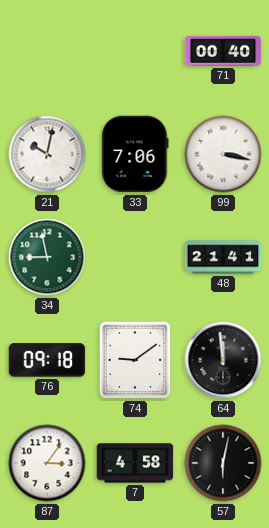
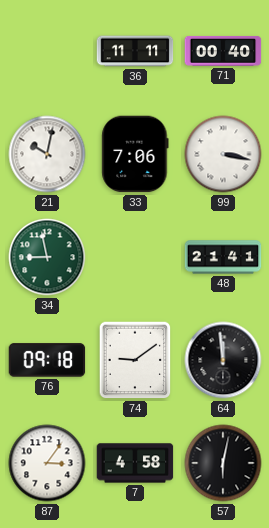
36: none -> 11:11
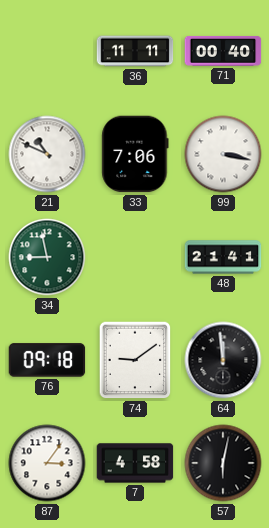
21: 10:02 -> 10:49
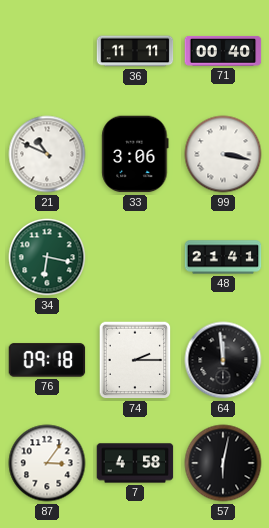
33: 7:06 -> 3:06
34: 8:58 -> 6:17
74: 9:09 -> 2:15
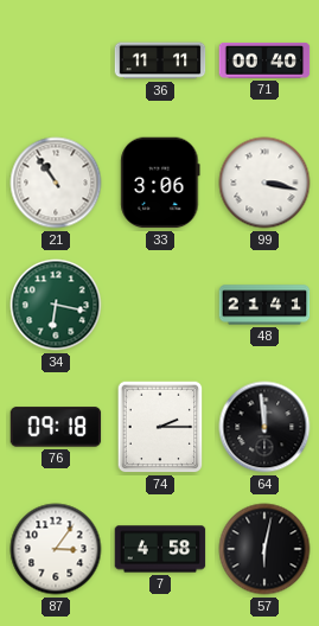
21: 10:49 -> 10:54
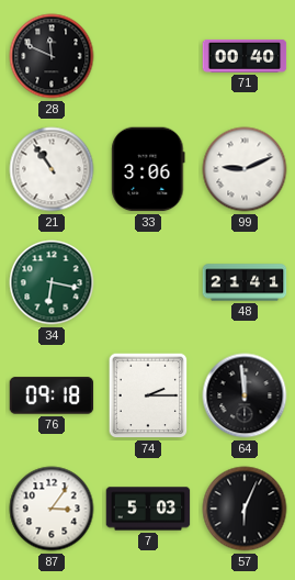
28: none -> 11:49
36: 11:11 -> none
99: 3:17 -> 9:11
7: 4:58 -> 5:03
57: 6:02 -> 6:04
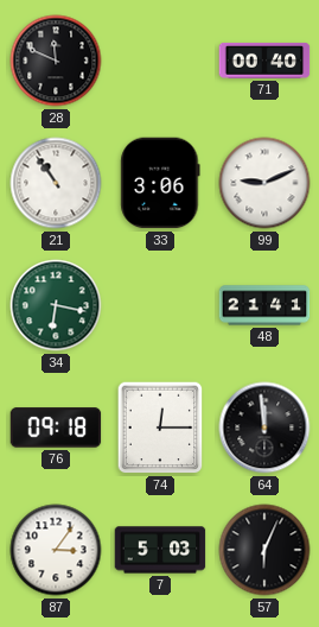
74: 2:15 -> 12:15
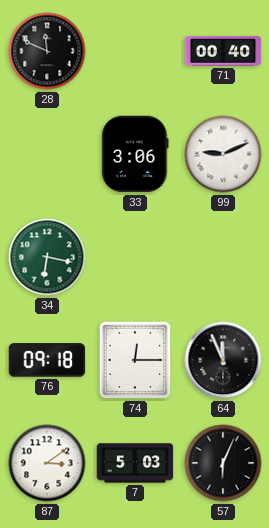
21: 10:54 -> none
48: 21:41 -> none
64: 11:59 -> 11:56
87: 3:06 -> 3:09
